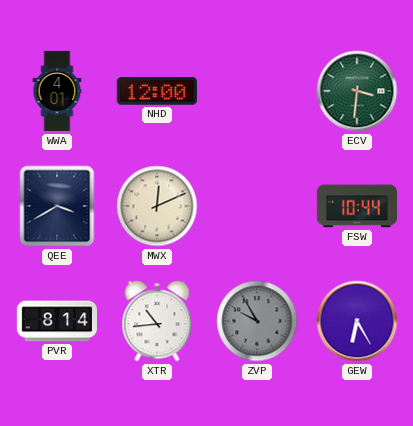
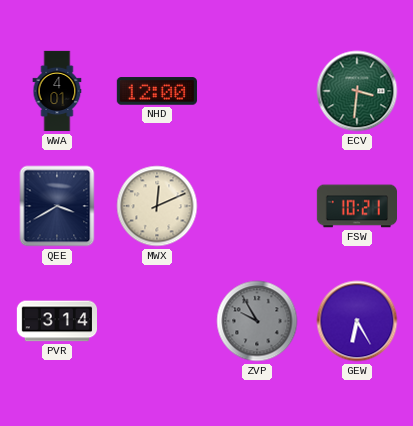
FSW: 10:44 -> 10:21
PVR: 8:14 -> 3:14
XTR: 10:44 -> none
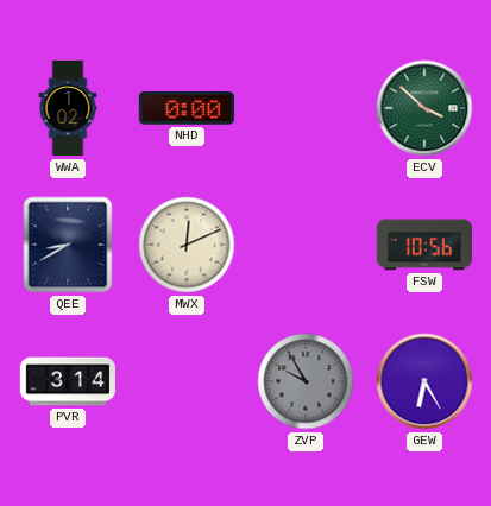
WWA: 4:01 -> 1:02
NHD: 12:00 -> 0:00
ECV: 3:31 -> 3:52
QEE: 3:40 -> 8:40
FSW: 10:21 -> 10:56
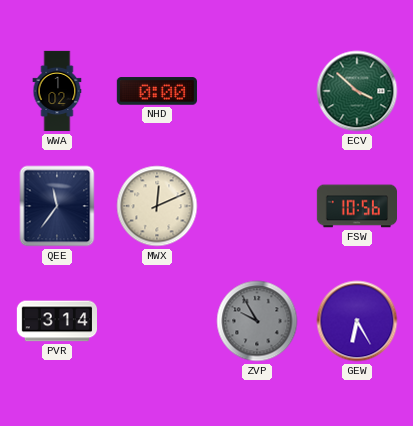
QEE: 8:40 -> 11:36
